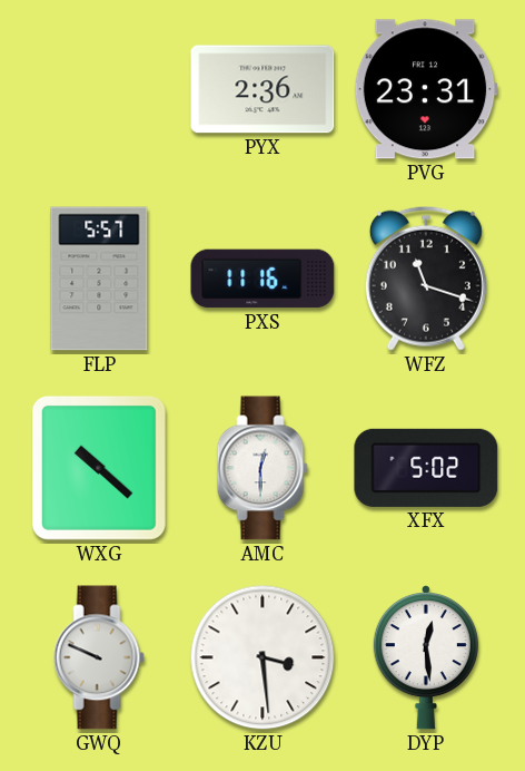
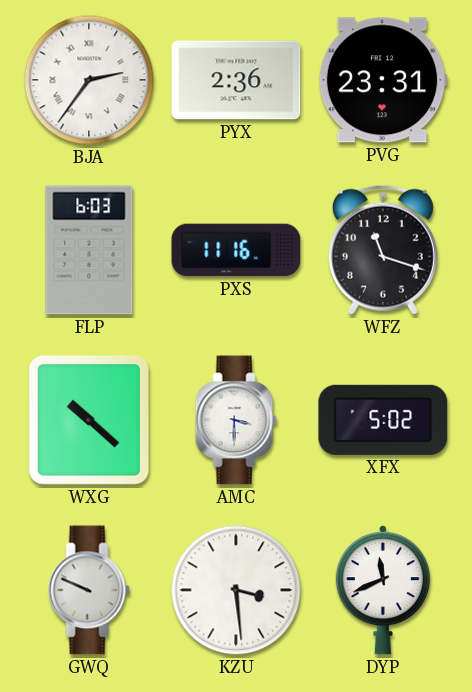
BJA: none -> 2:36
FLP: 5:57 -> 6:03
AMC: 12:30 -> 3:30
DYP: 12:29 -> 11:41
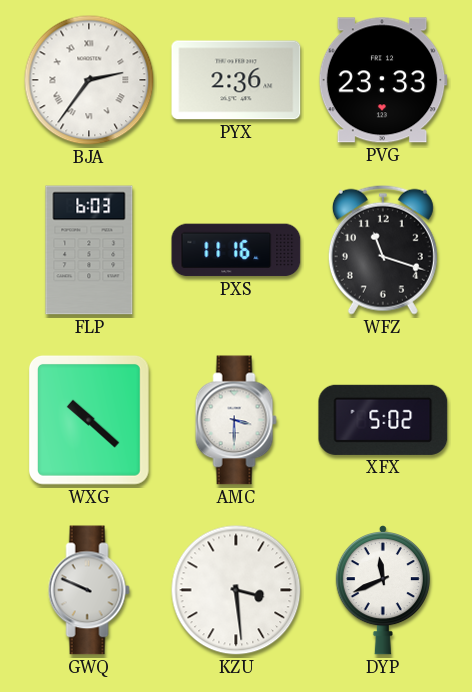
PVG: 23:31 -> 23:33
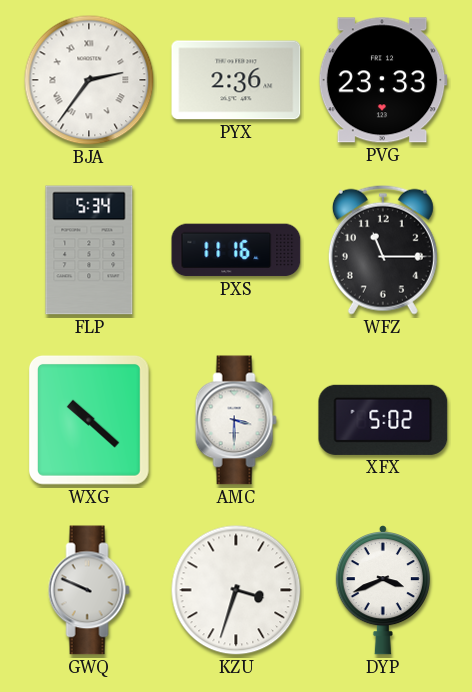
FLP: 6:03 -> 5:34
WFZ: 11:18 -> 11:15
KZU: 3:29 -> 3:33
DYP: 11:41 -> 3:41
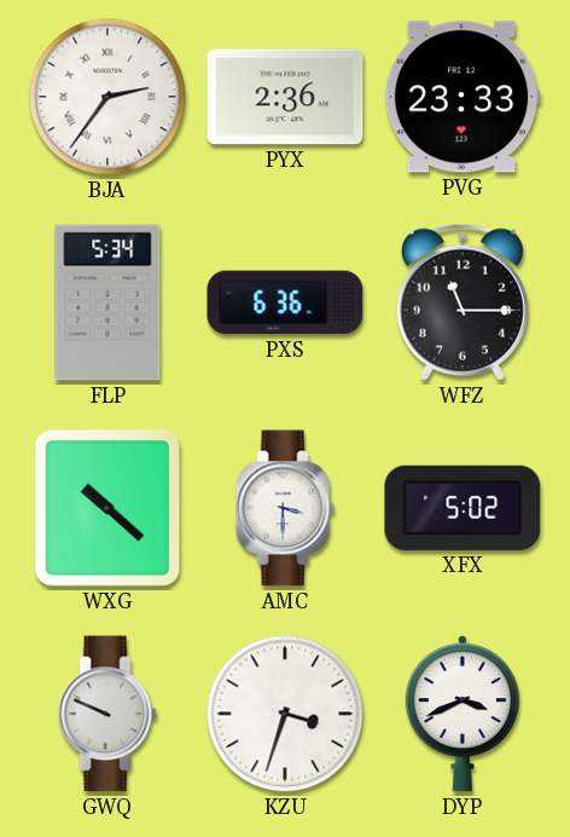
PXS: 11:16 -> 6:36
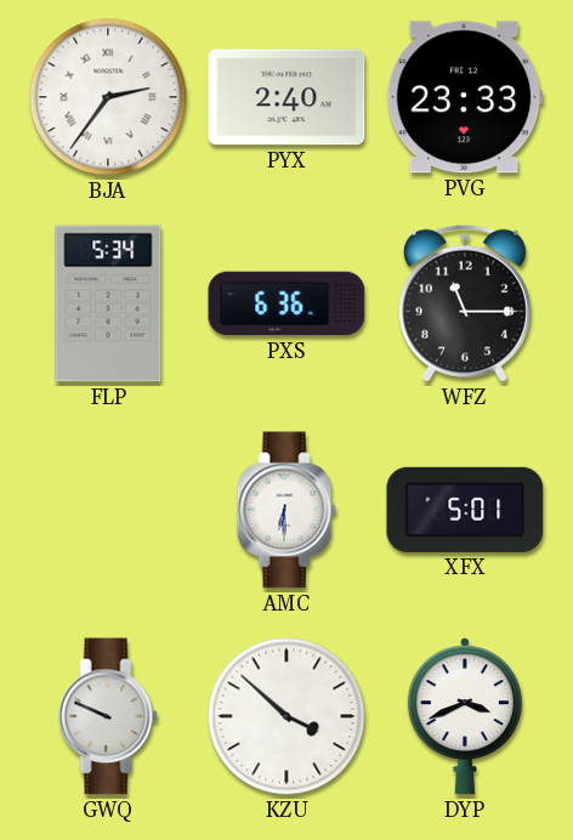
PYX: 2:36 -> 2:40
WXG: 10:22 -> none
AMC: 3:30 -> 6:30
XFX: 5:02 -> 5:01
KZU: 3:33 -> 3:52
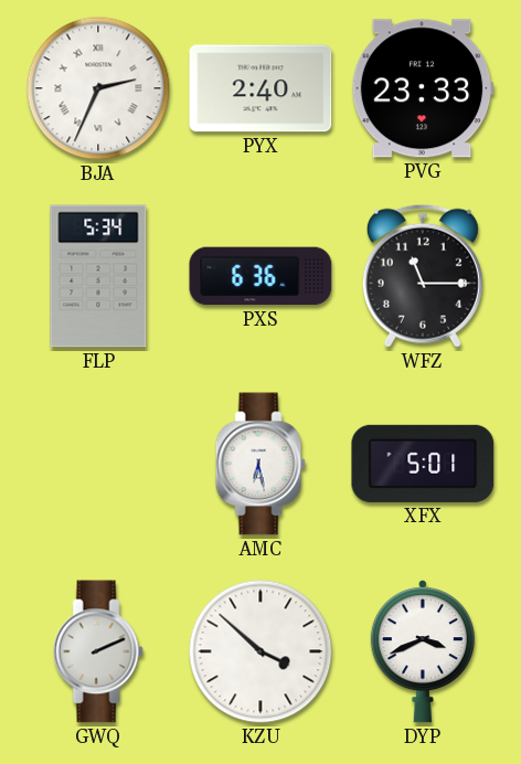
BJA: 2:36 -> 2:34
AMC: 6:30 -> 6:28
GWQ: 9:49 -> 2:11
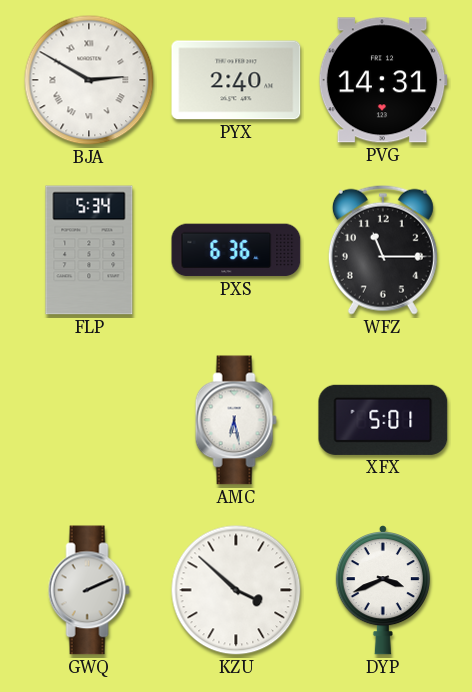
BJA: 2:34 -> 2:50
PVG: 23:33 -> 14:31
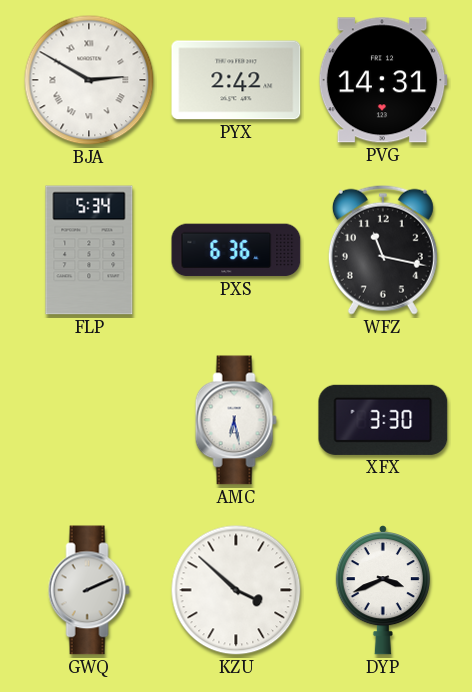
PYX: 2:40 -> 2:42
WFZ: 11:15 -> 11:17
XFX: 5:01 -> 3:30
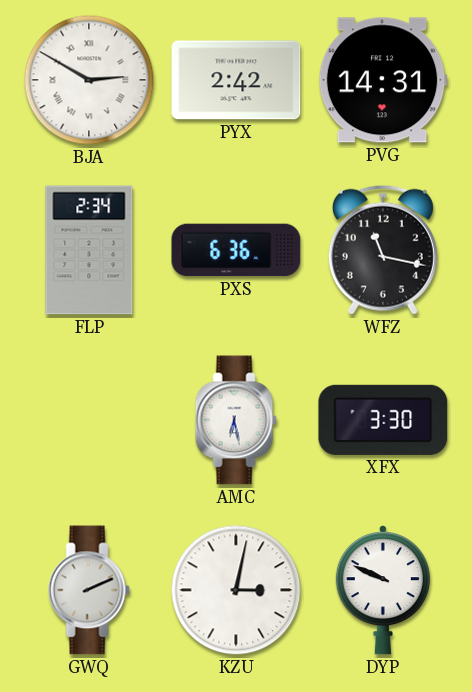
FLP: 5:34 -> 2:34
KZU: 3:52 -> 3:02
DYP: 3:41 -> 9:49
